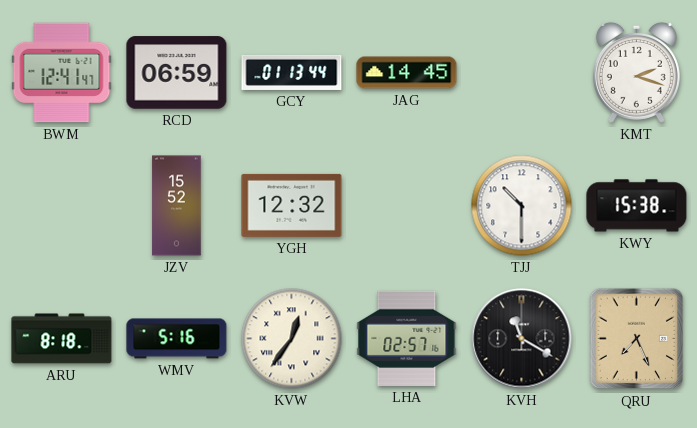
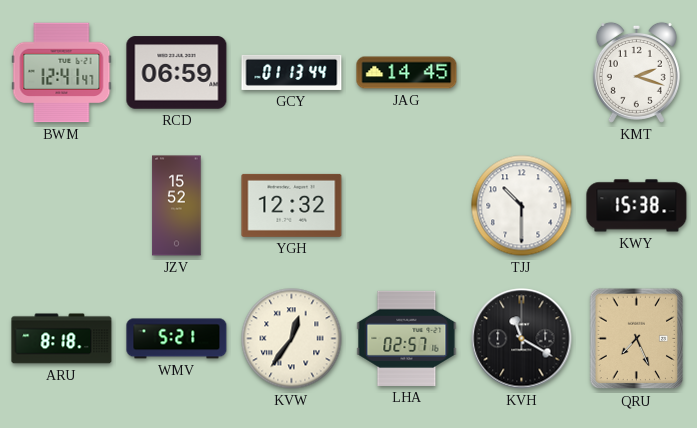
WMV: 5:16 -> 5:21
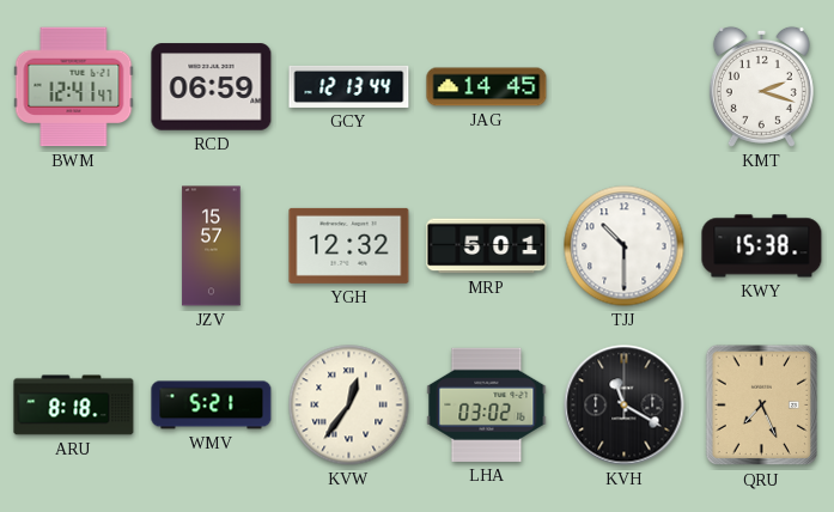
GCY: 01:13 -> 12:13
JZV: 15:52 -> 15:57
MRP: none -> 5:01
LHA: 02:57 -> 03:02
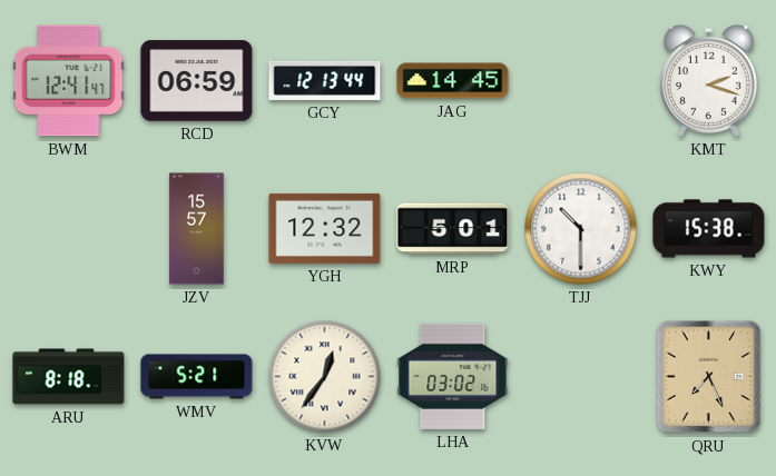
KVH: 11:20 -> none
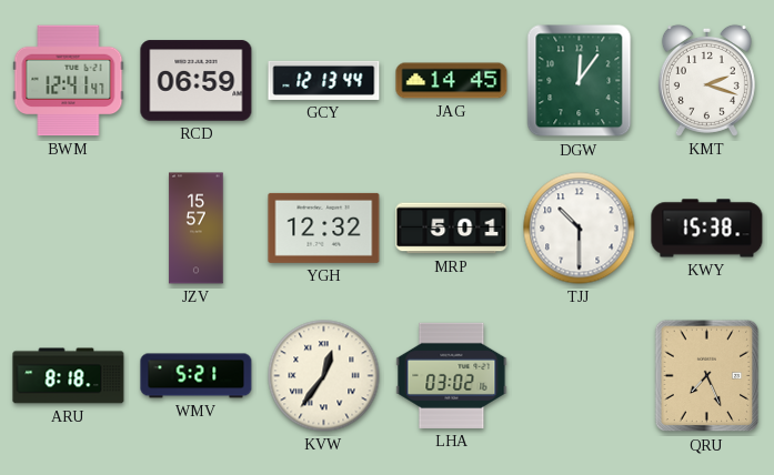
DGW: none -> 12:06
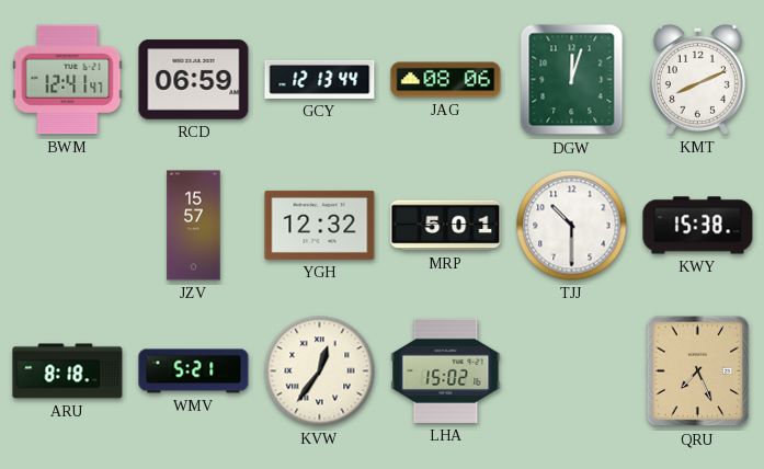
JAG: 14:45 -> 08:06
DGW: 12:06 -> 12:03
KMT: 2:18 -> 8:11
LHA: 03:02 -> 15:02
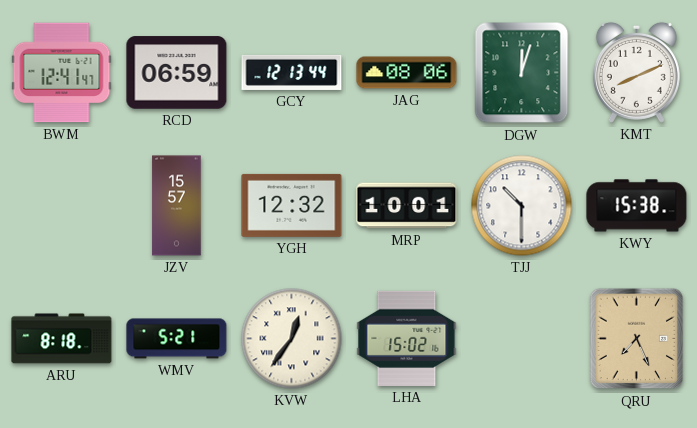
MRP: 5:01 -> 10:01
